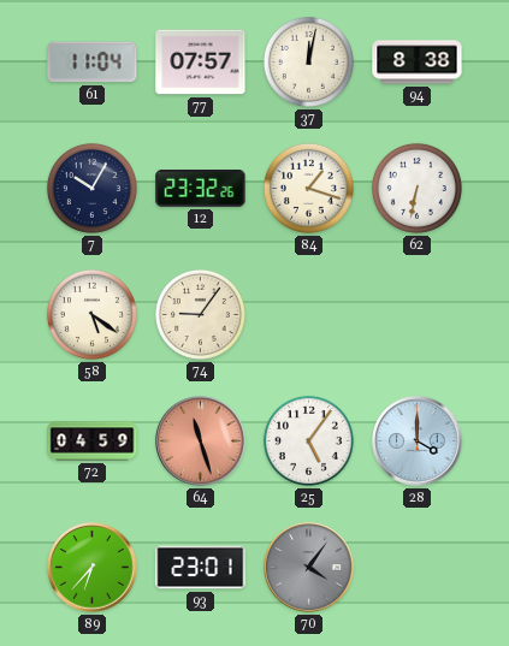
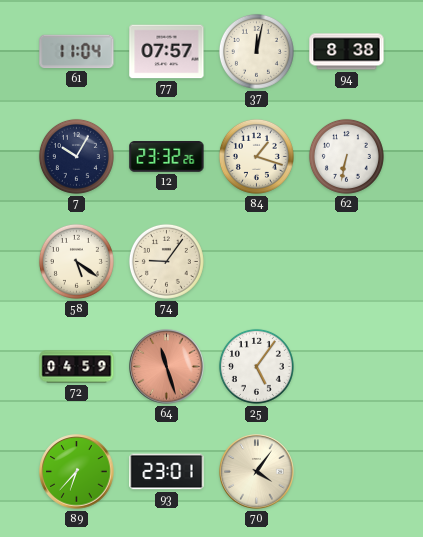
28: 4:00 -> none
70 dial: grey -> cream
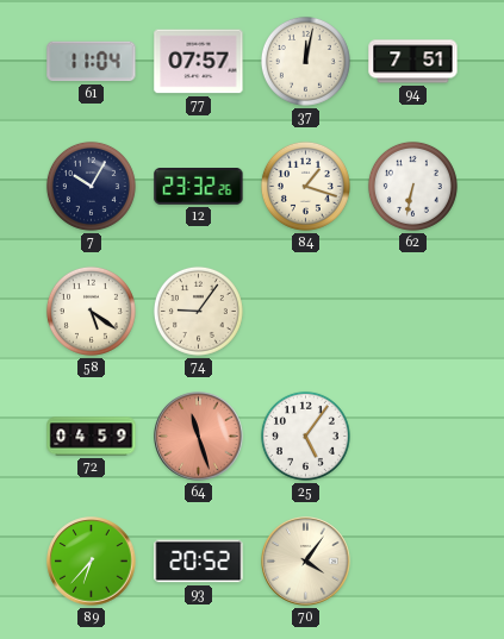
94: 8:38 -> 7:51
93: 23:01 -> 20:52
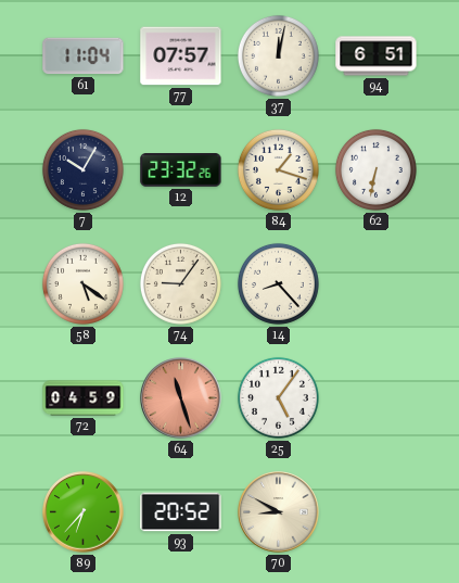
94: 7:51 -> 6:51
14: none -> 8:23
70: 4:06 -> 8:50
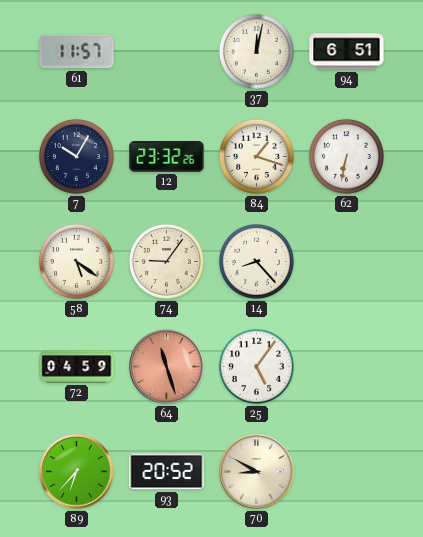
61: 11:04 -> 11:57
77: 07:57 -> none
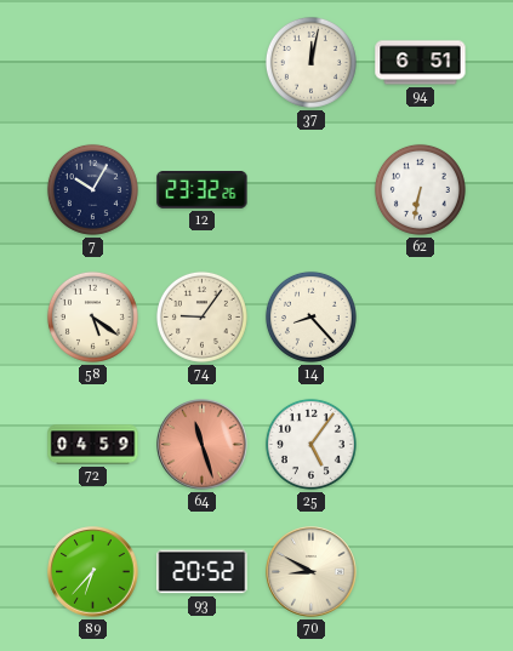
61: 11:57 -> none
84: 1:18 -> none
